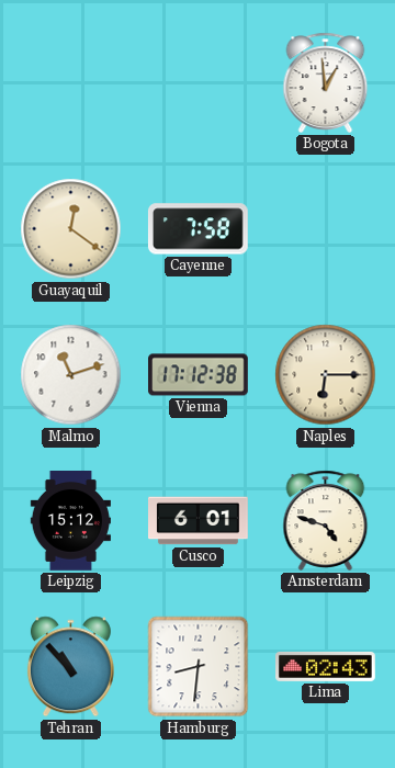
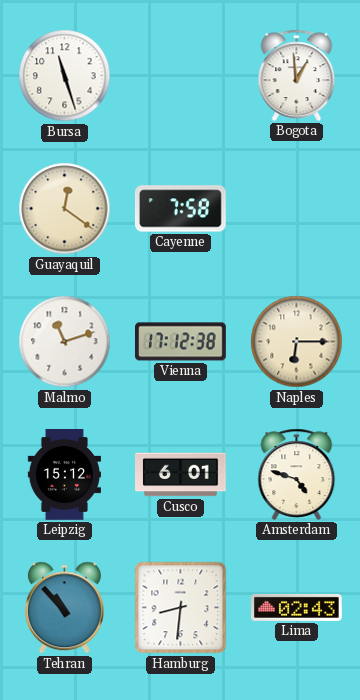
Bursa: none -> 11:27
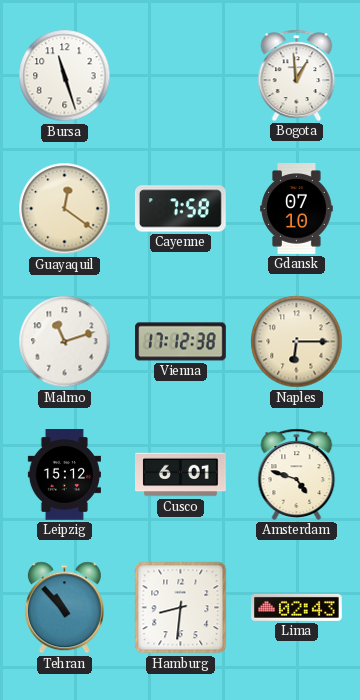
Gdansk: none -> 07:10
